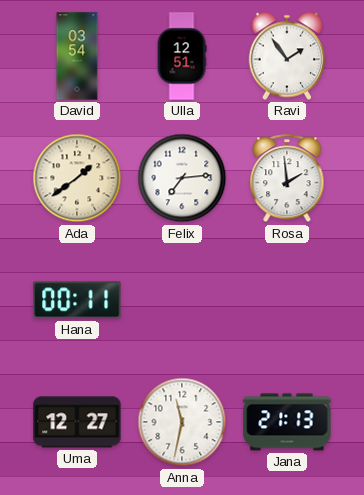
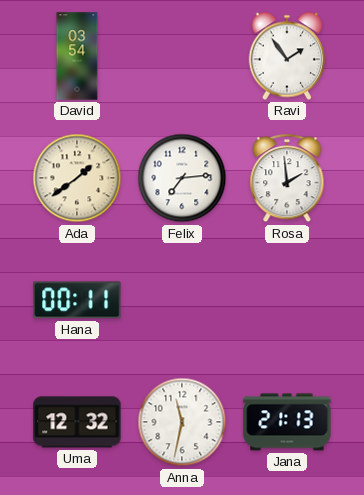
Ulla: 12:51 -> none
Uma: 12:27 -> 12:32
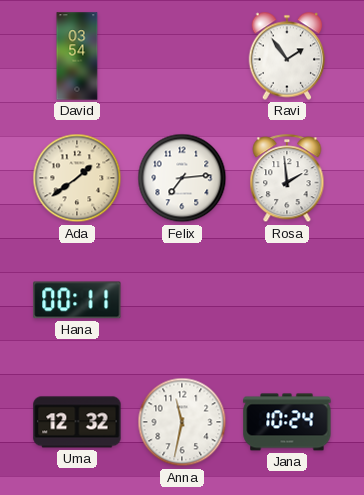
Jana: 21:13 -> 10:24
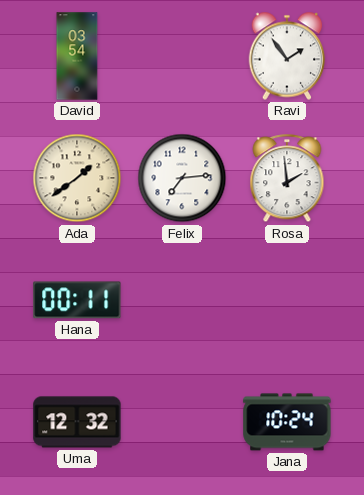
Anna: 11:32 -> none
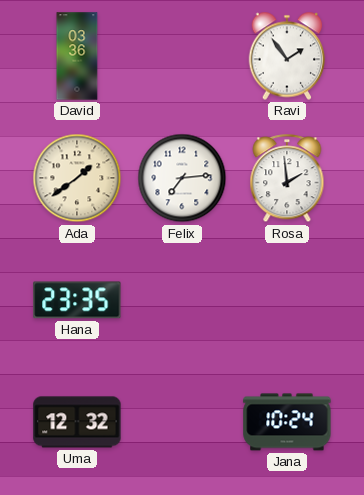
David: 03:54 -> 03:36
Hana: 00:11 -> 23:35
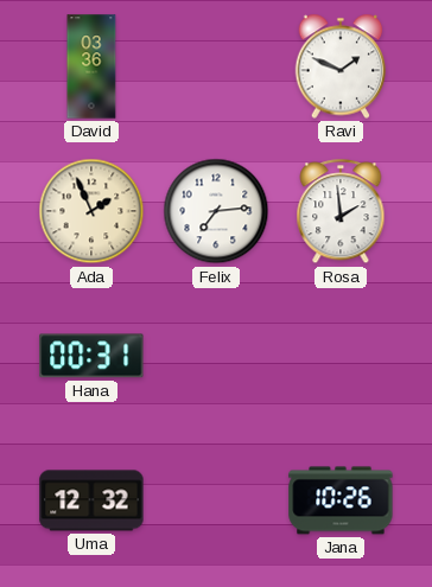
Ravi: 1:54 -> 1:49
Ada: 1:39 -> 1:56
Hana: 23:35 -> 00:31
Jana: 10:24 -> 10:26
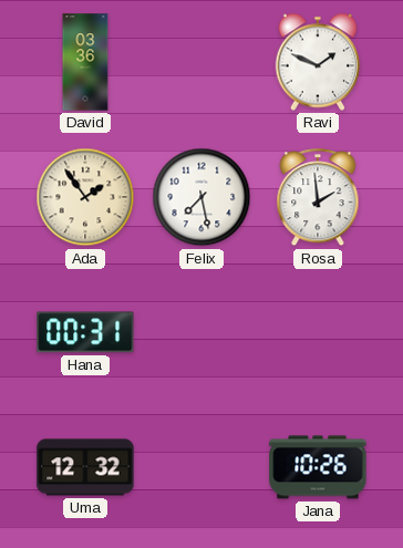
Ada: 1:56 -> 1:54
Felix: 7:14 -> 7:28
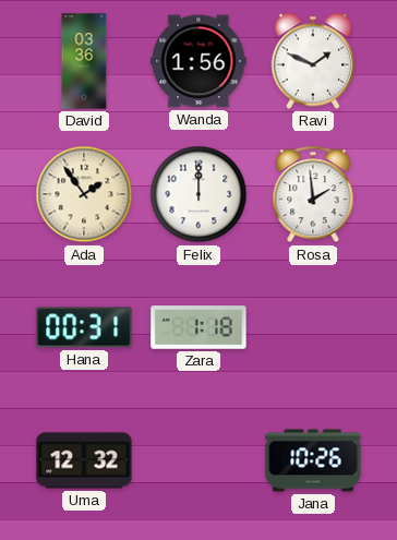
Wanda: none -> 1:56
Felix: 7:28 -> 12:00
Zara: none -> 1:18
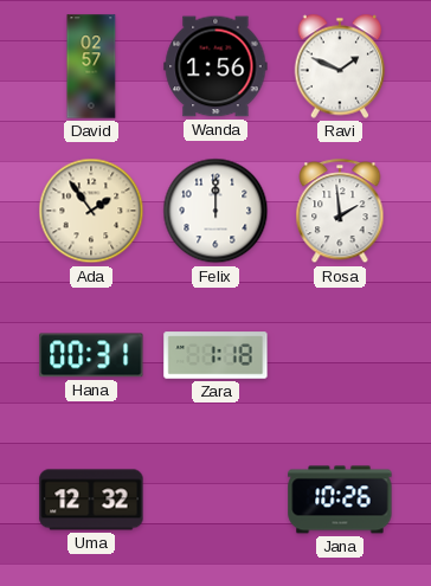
David: 03:36 -> 02:57
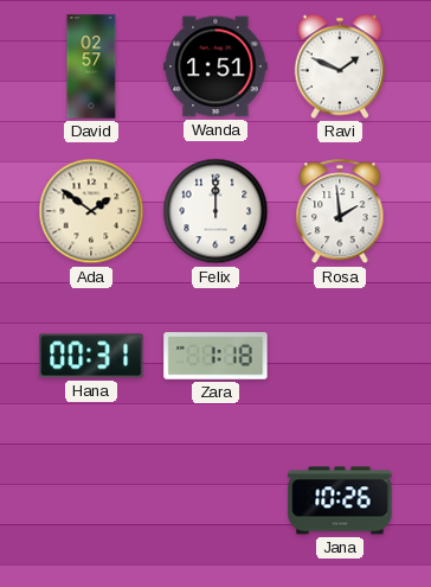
Wanda: 1:56 -> 1:51
Ada: 1:54 -> 1:51
Uma: 12:32 -> none
